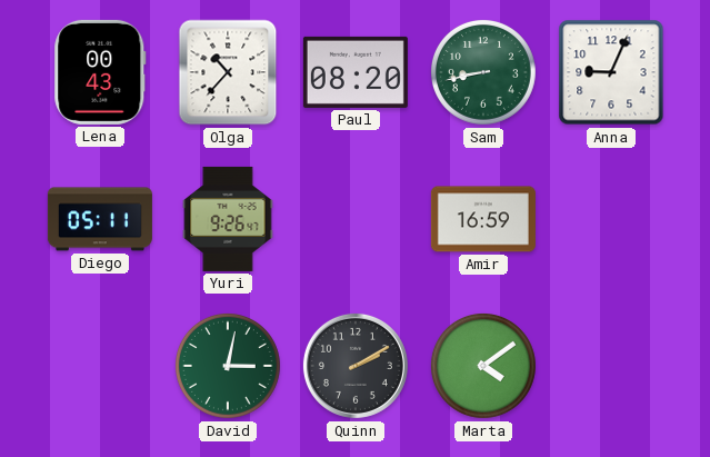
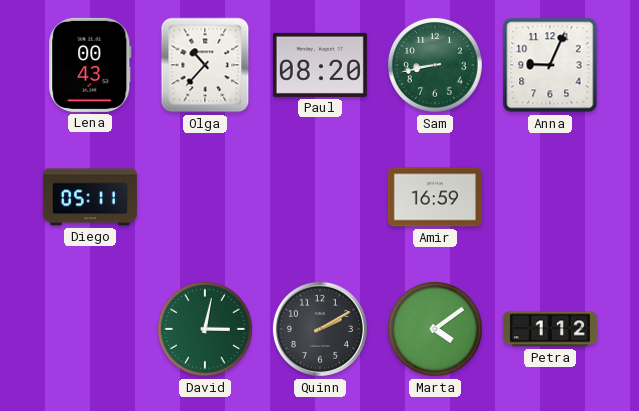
Yuri: 9:26 -> none
Petra: none -> 1:12
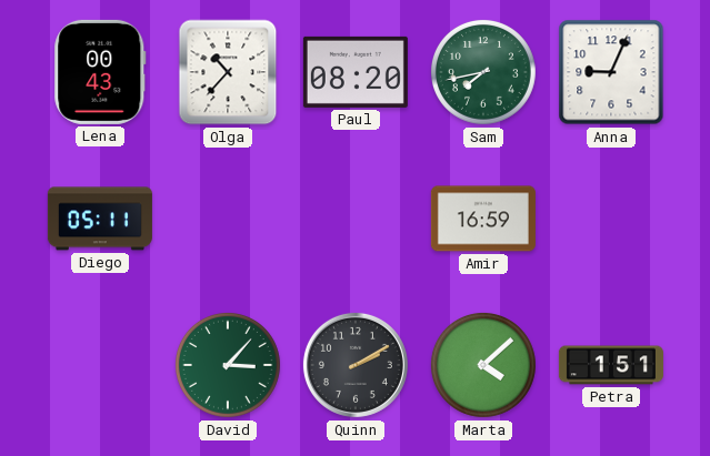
Sam: 8:43 -> 7:43
David: 3:02 -> 3:07
Marta: 4:09 -> 4:08
Petra: 1:12 -> 1:51
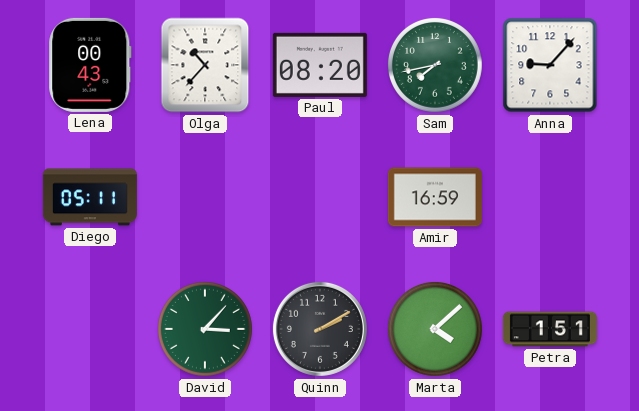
Anna: 9:04 -> 9:07
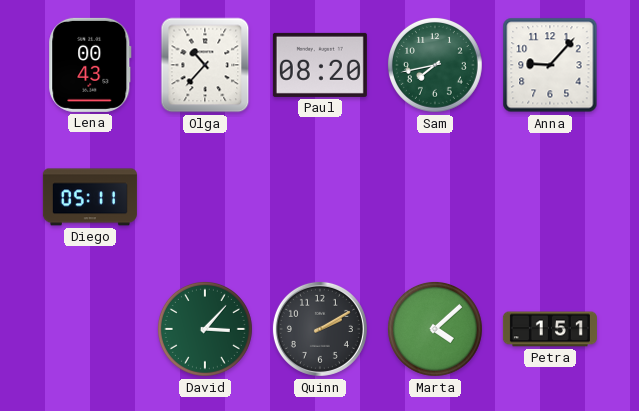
Amir: 16:59 -> none
